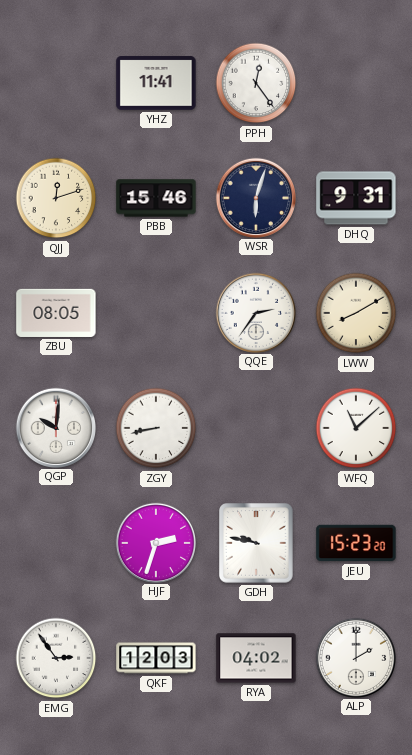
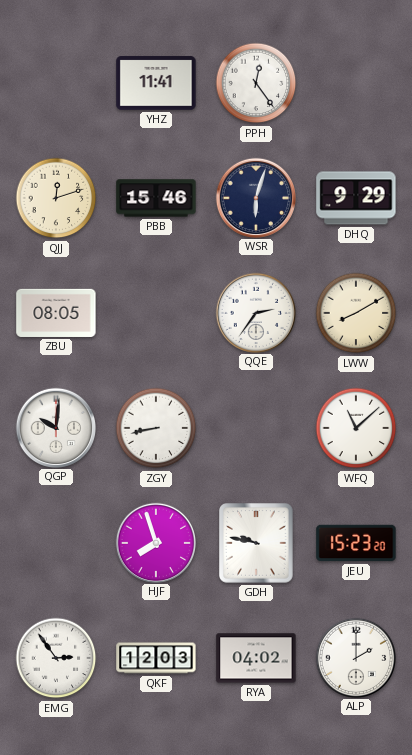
DHQ: 9:31 -> 9:29
HJF: 2:33 -> 7:57
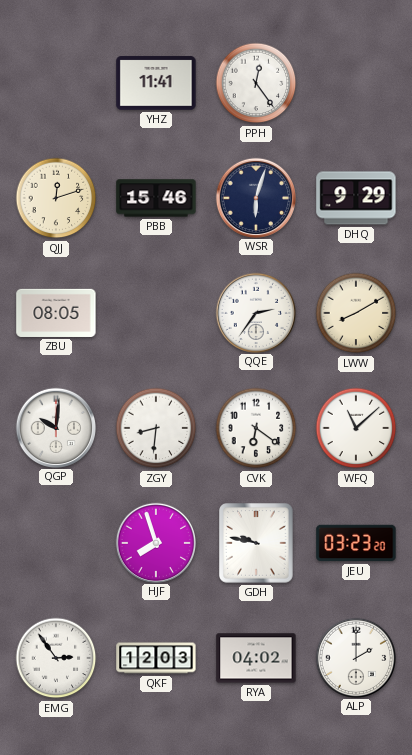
ZGY: 8:43 -> 8:31
CVK: none -> 6:21
JEU: 15:23 -> 03:23
